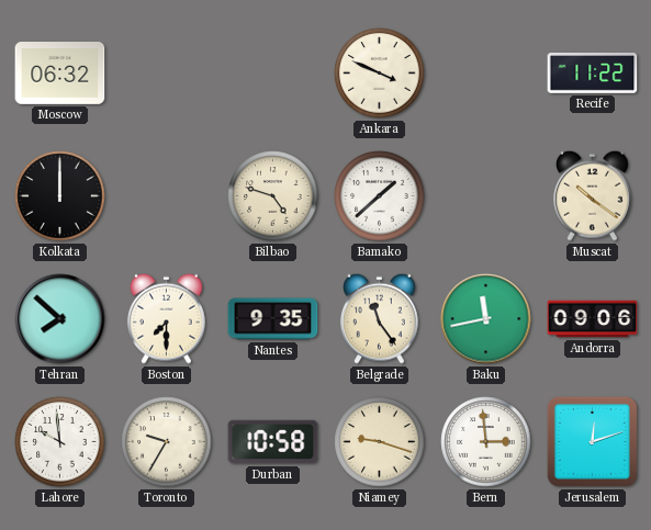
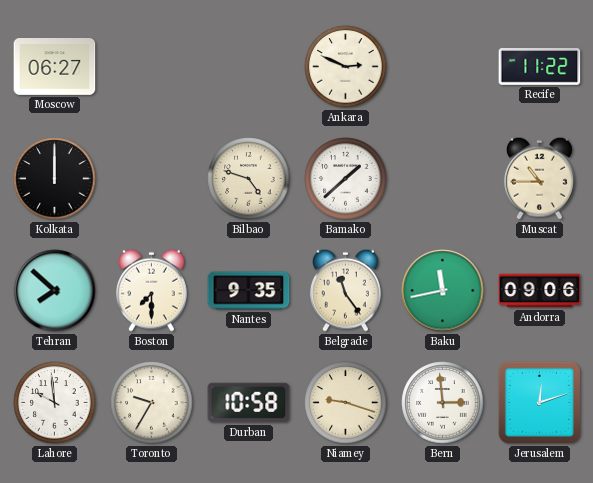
Moscow: 06:32 -> 06:27
Ankara: 3:49 -> 2:49
Muscat: 10:21 -> 10:45
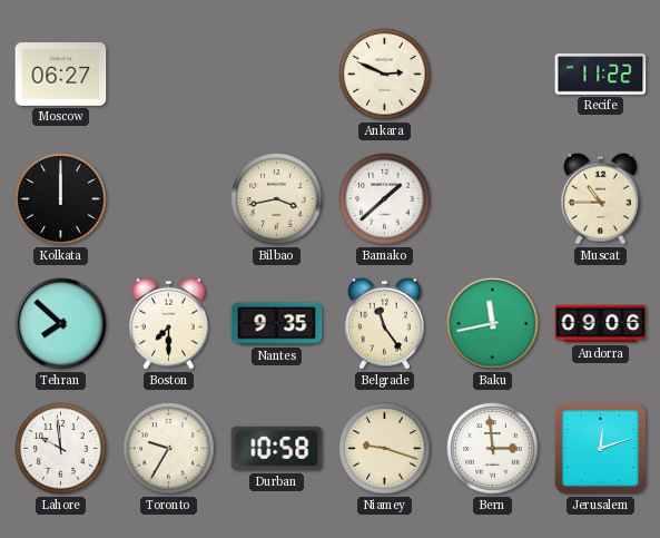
Bilbao: 4:48 -> 3:43
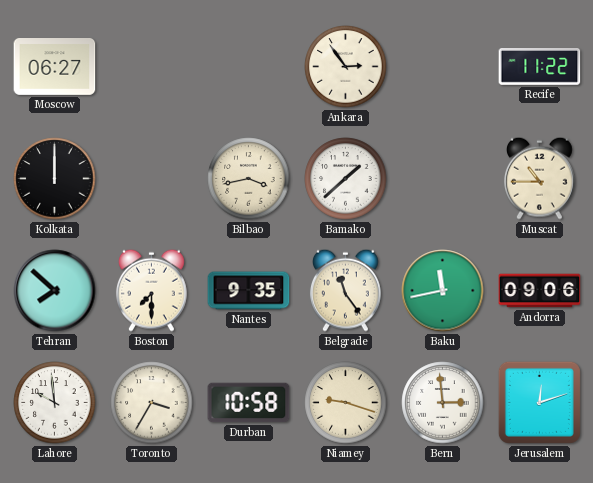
Ankara: 2:49 -> 2:54
Toronto: 9:35 -> 3:35
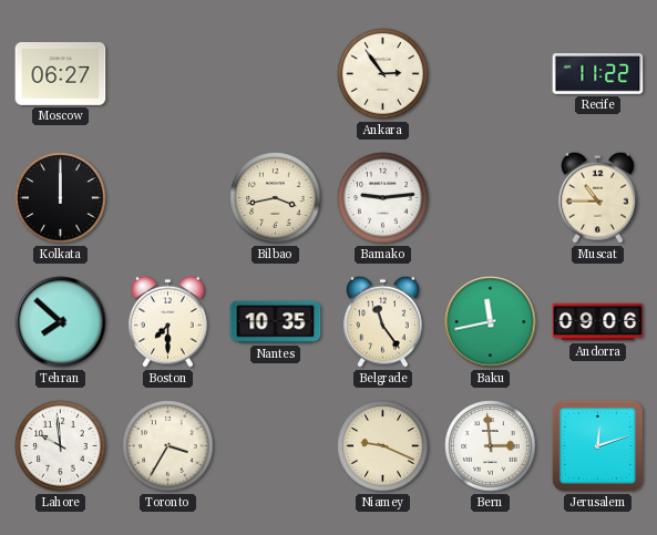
Bamako: 1:38 -> 9:14
Nantes: 9:35 -> 10:35
Durban: 10:58 -> none
Niamey: 9:18 -> 9:19
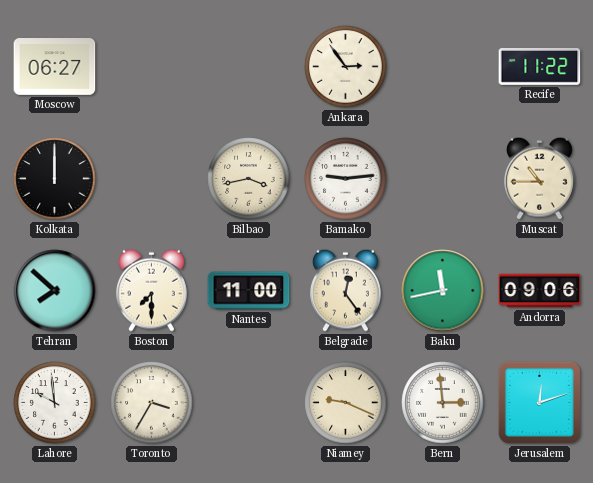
Nantes: 10:35 -> 11:00
Belgrade: 11:24 -> 12:24
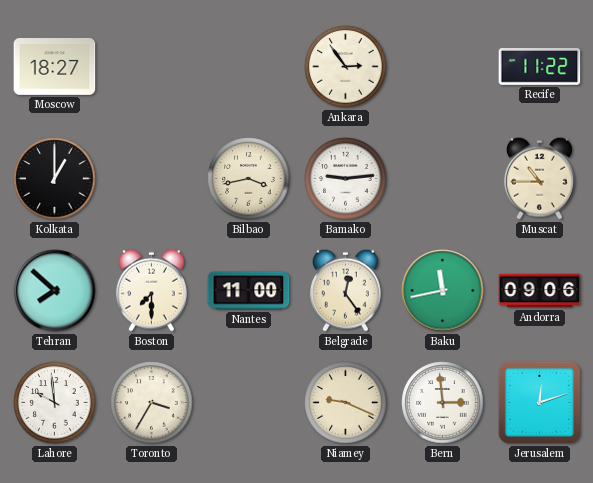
Moscow: 06:27 -> 18:27
Kolkata: 12:00 -> 1:00
